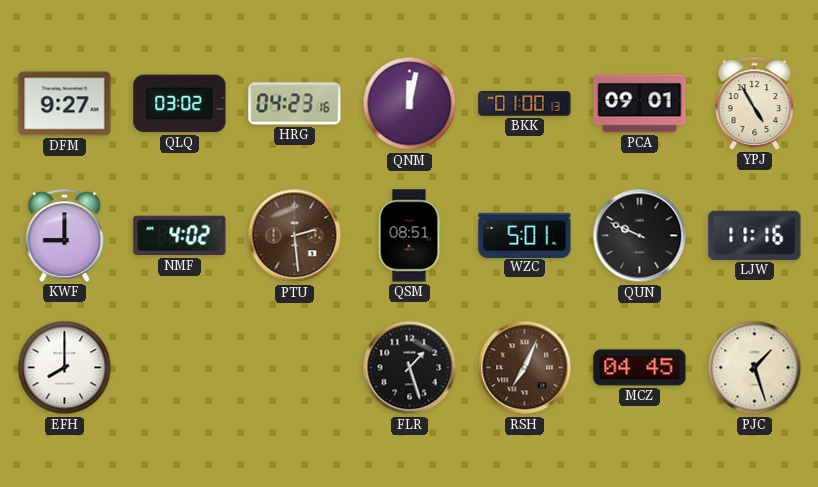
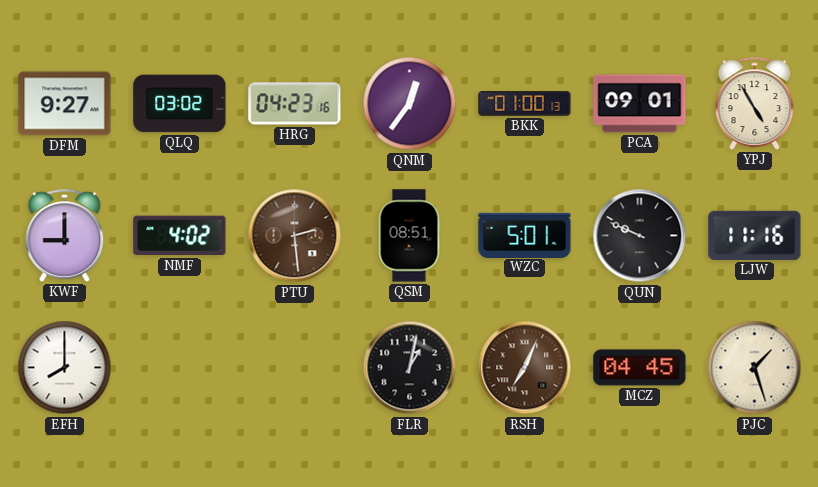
QNM: 12:02 -> 12:36
FLR: 1:27 -> 1:02
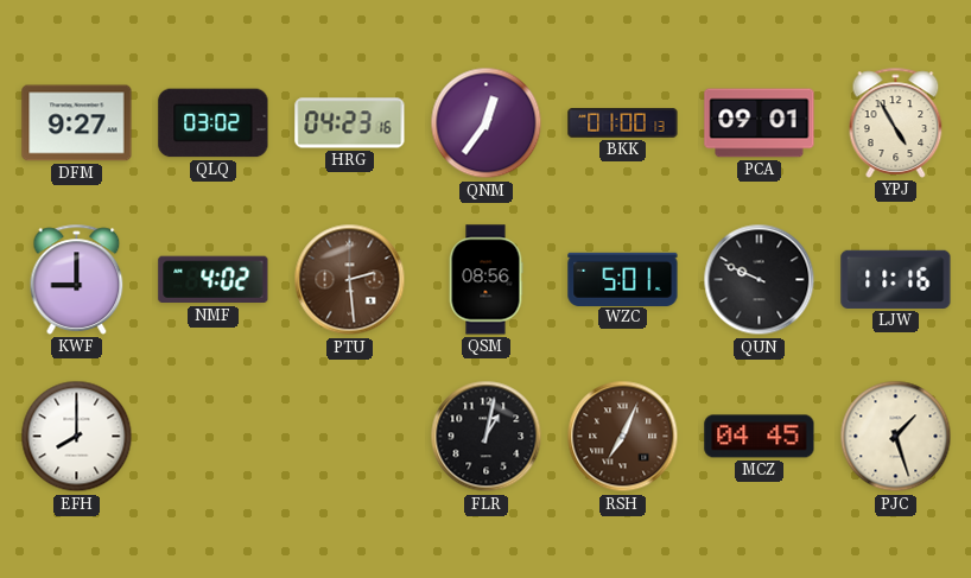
QSM: 08:51 -> 08:56
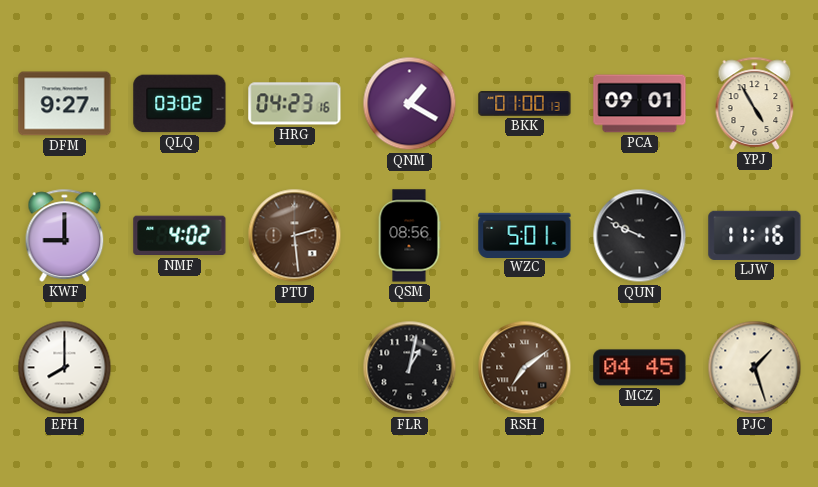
QNM: 12:36 -> 1:20
RSH: 7:04 -> 7:09
